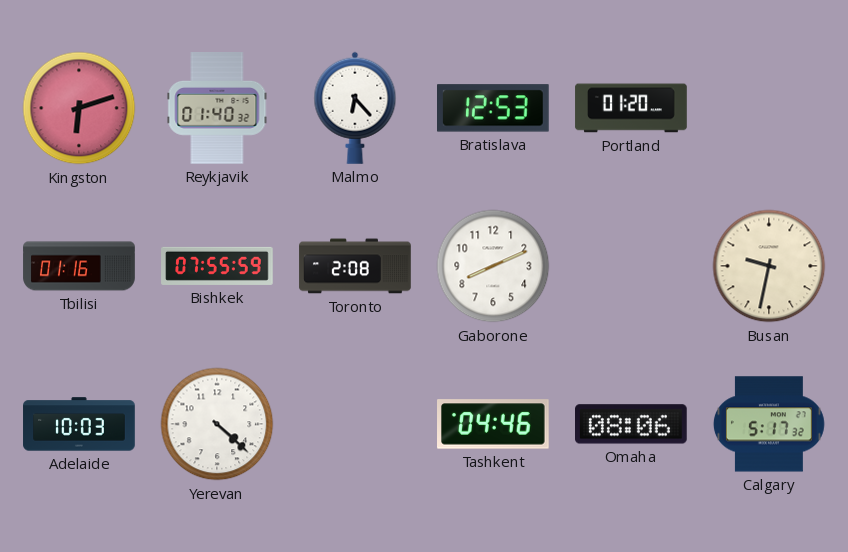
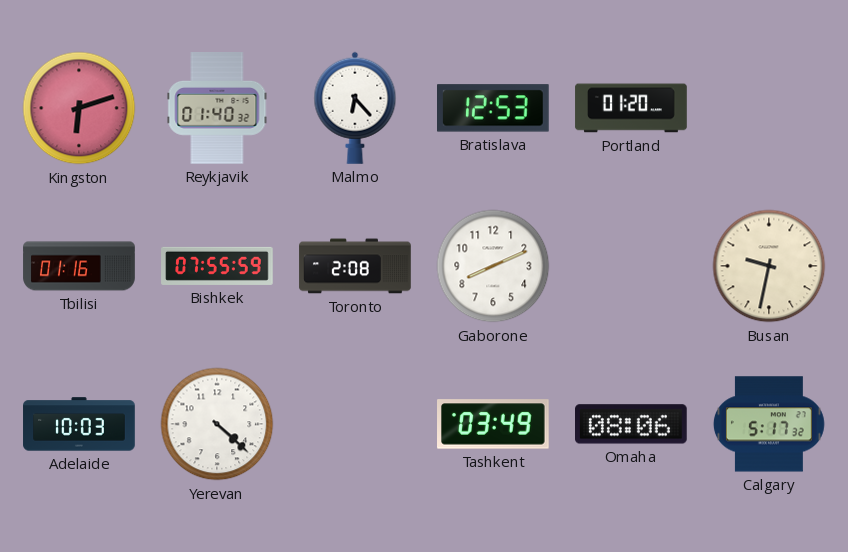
Tashkent: 04:46 -> 03:49
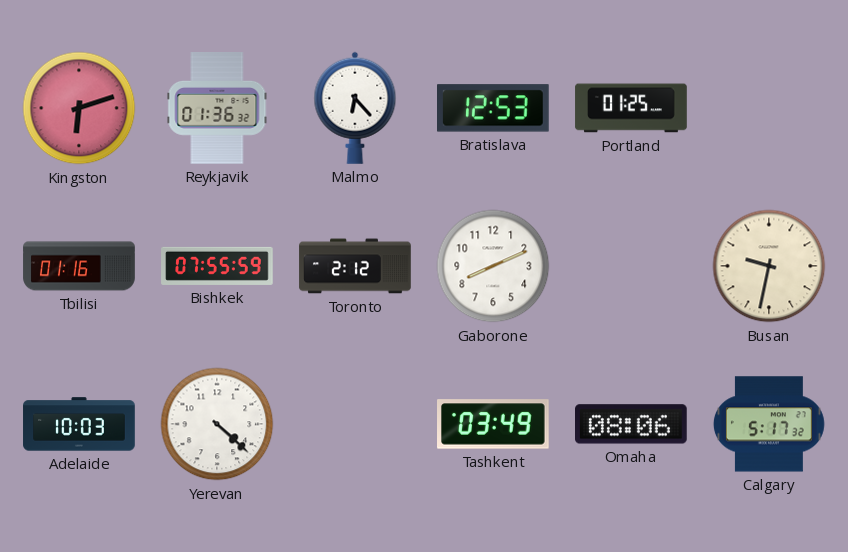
Reykjavik: 01:40 -> 01:36
Portland: 01:20 -> 01:25
Toronto: 2:08 -> 2:12
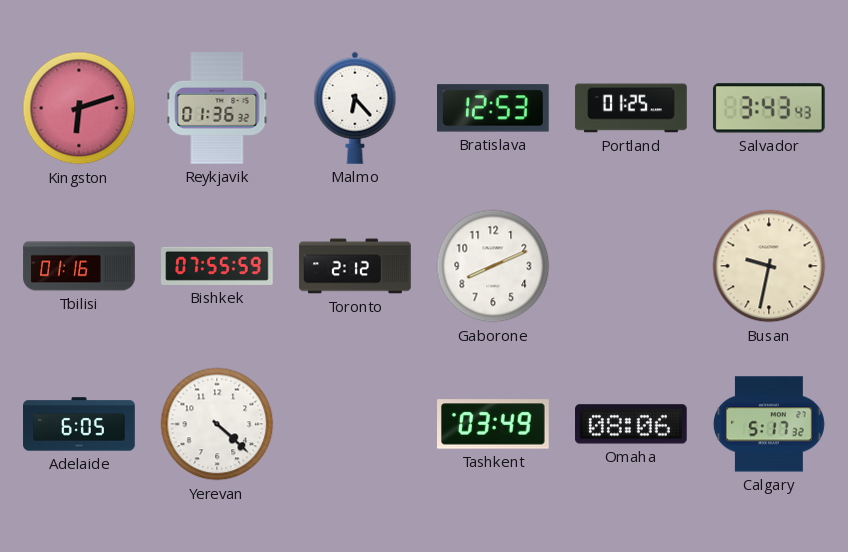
Salvador: none -> 3:43
Adelaide: 10:03 -> 6:05
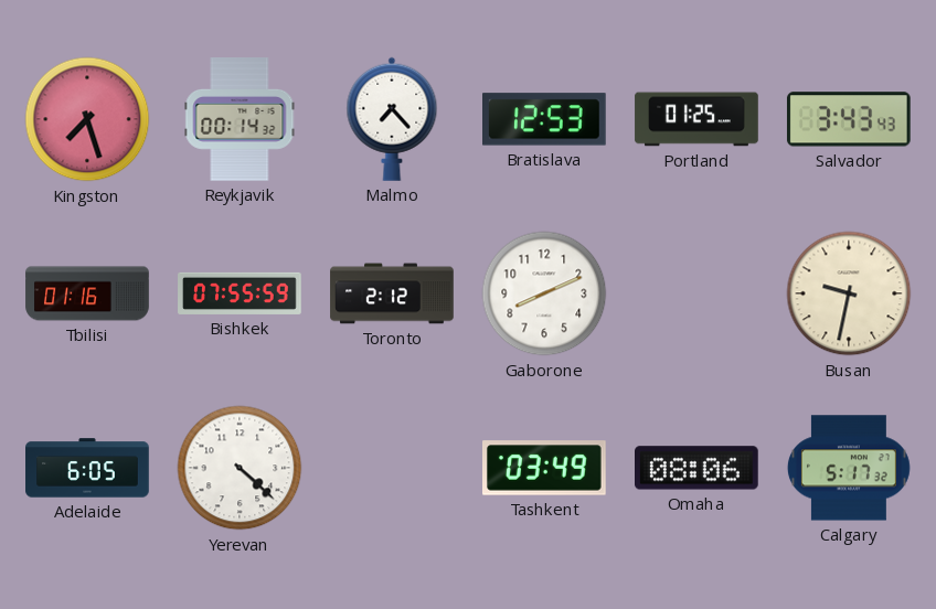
Kingston: 6:12 -> 7:27
Reykjavik: 01:36 -> 00:14
Malmo: 6:23 -> 7:23
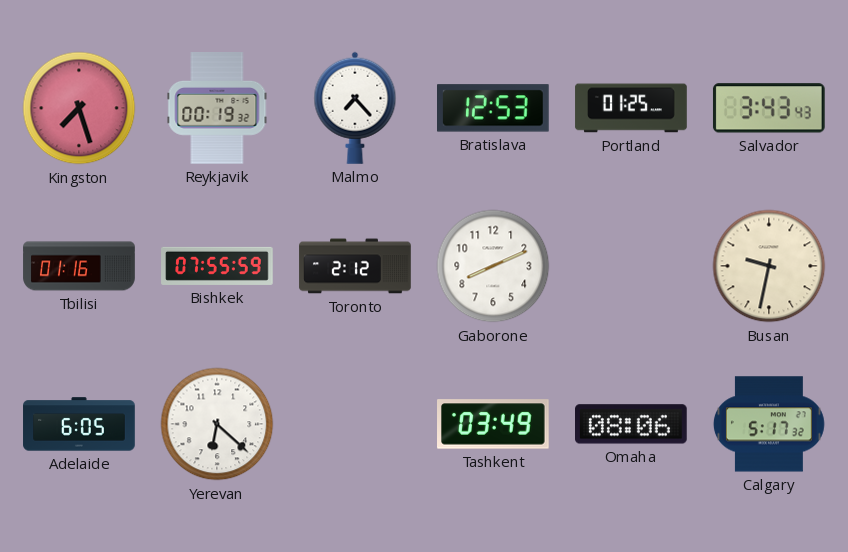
Reykjavik: 00:14 -> 00:19
Yerevan: 4:22 -> 6:22
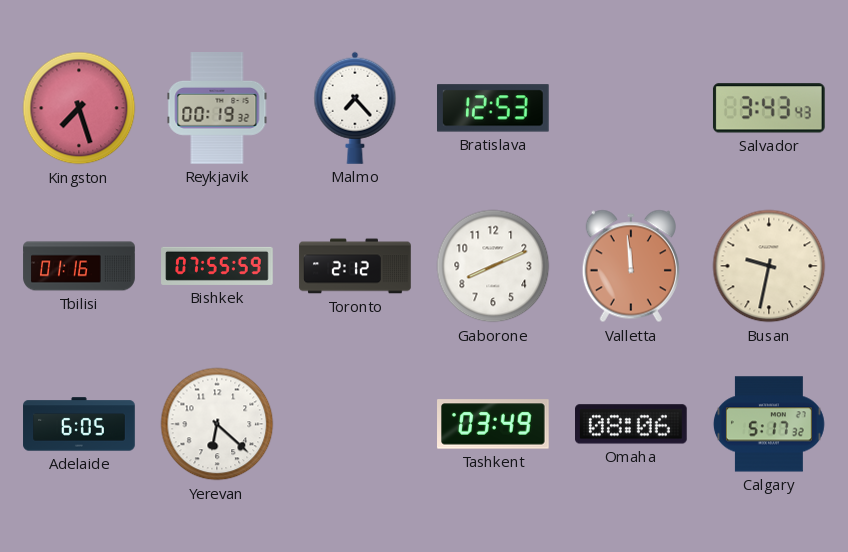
Portland: 01:25 -> none
Valletta: none -> 11:59
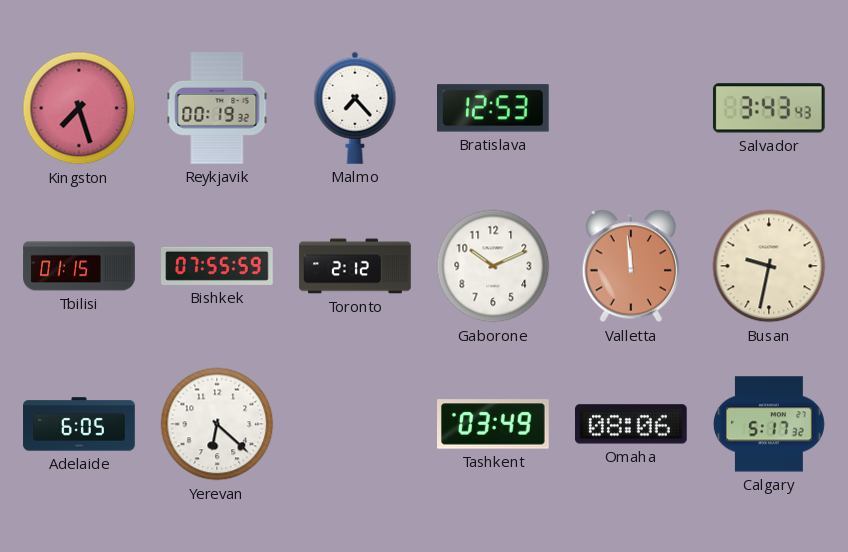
Tbilisi: 01:16 -> 01:15
Gaborone: 8:11 -> 10:11
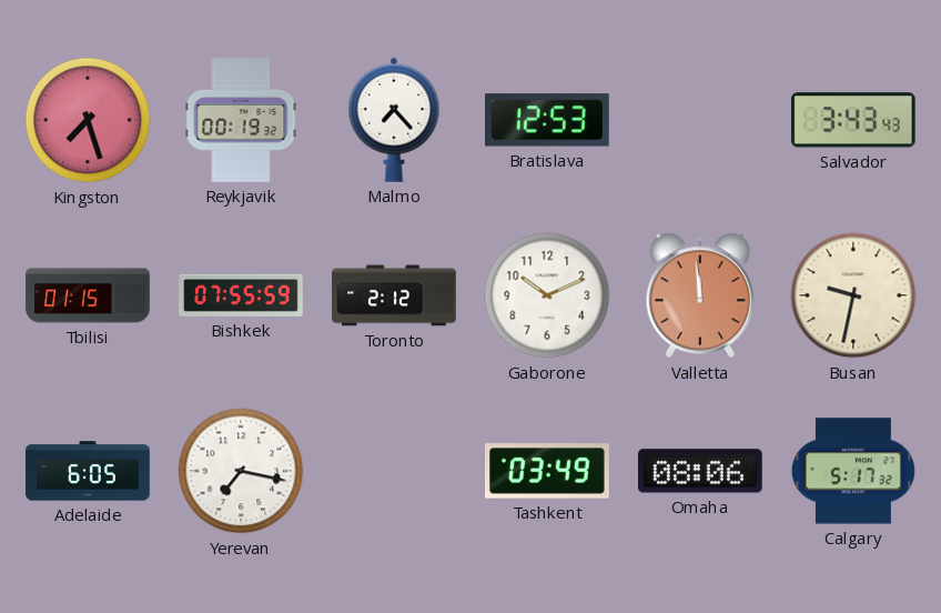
Yerevan: 6:22 -> 7:17
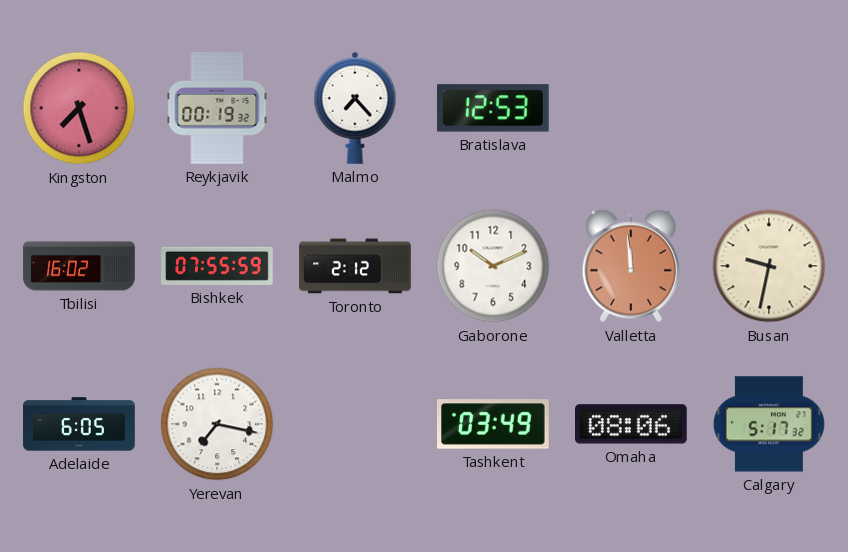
Salvador: 3:43 -> none
Tbilisi: 01:15 -> 16:02
